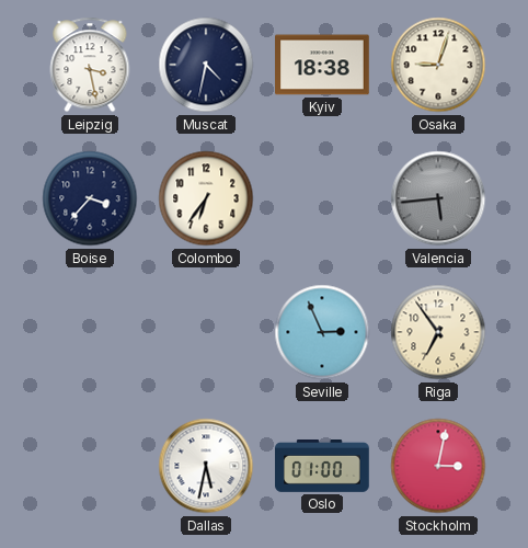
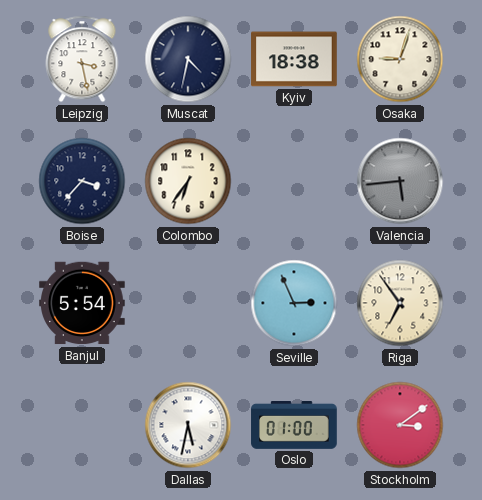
Banjul: none -> 5:54
Stockholm: 3:02 -> 3:09
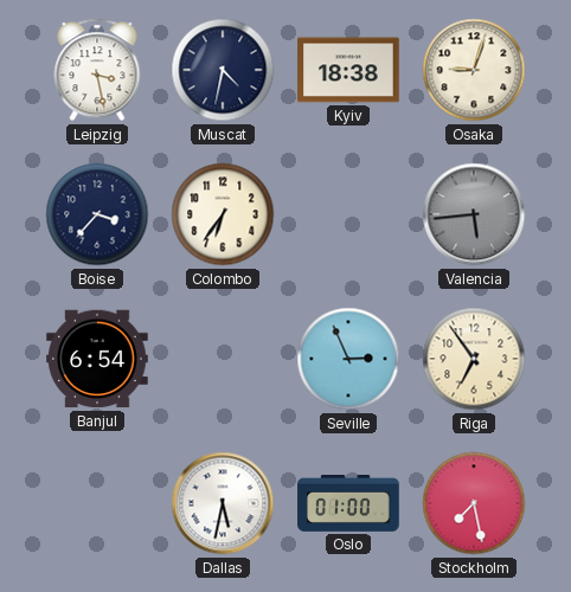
Banjul: 5:54 -> 6:54
Stockholm: 3:09 -> 7:28
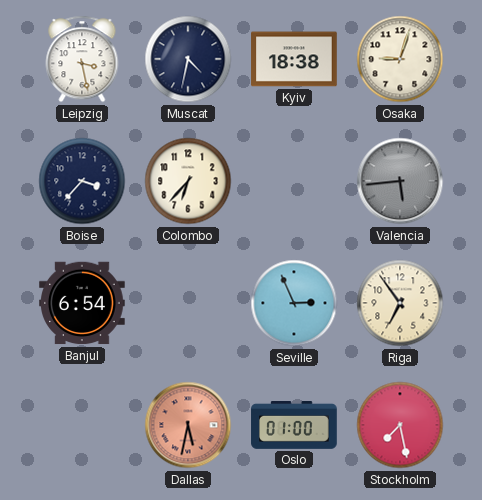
Colombo: 6:36 -> 6:37
Dallas dial: white -> salmon
